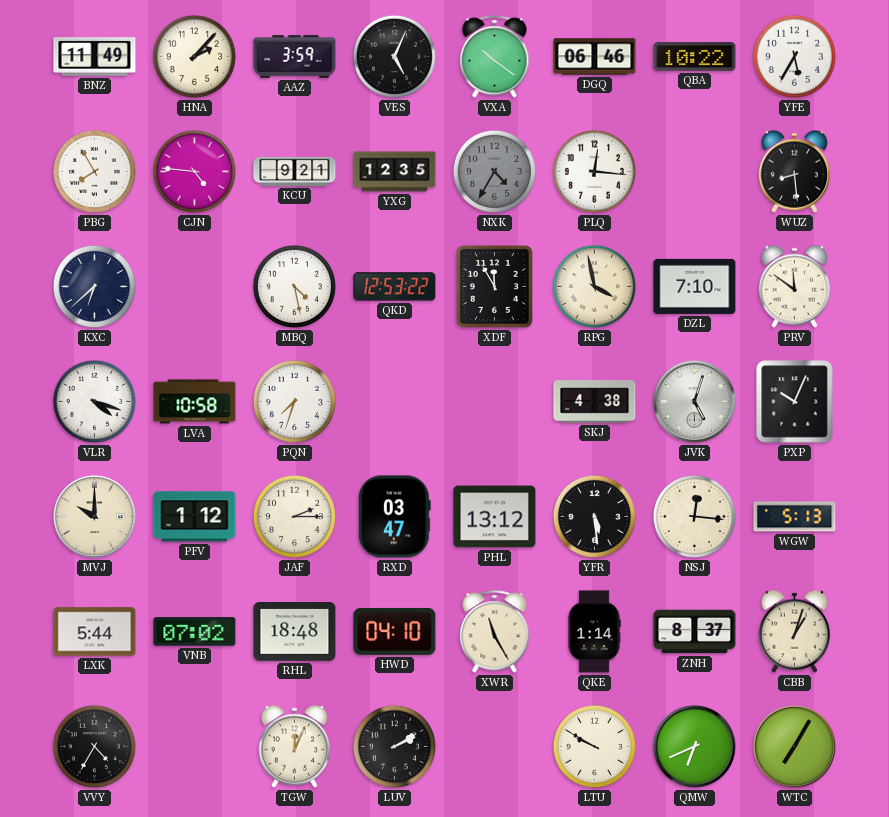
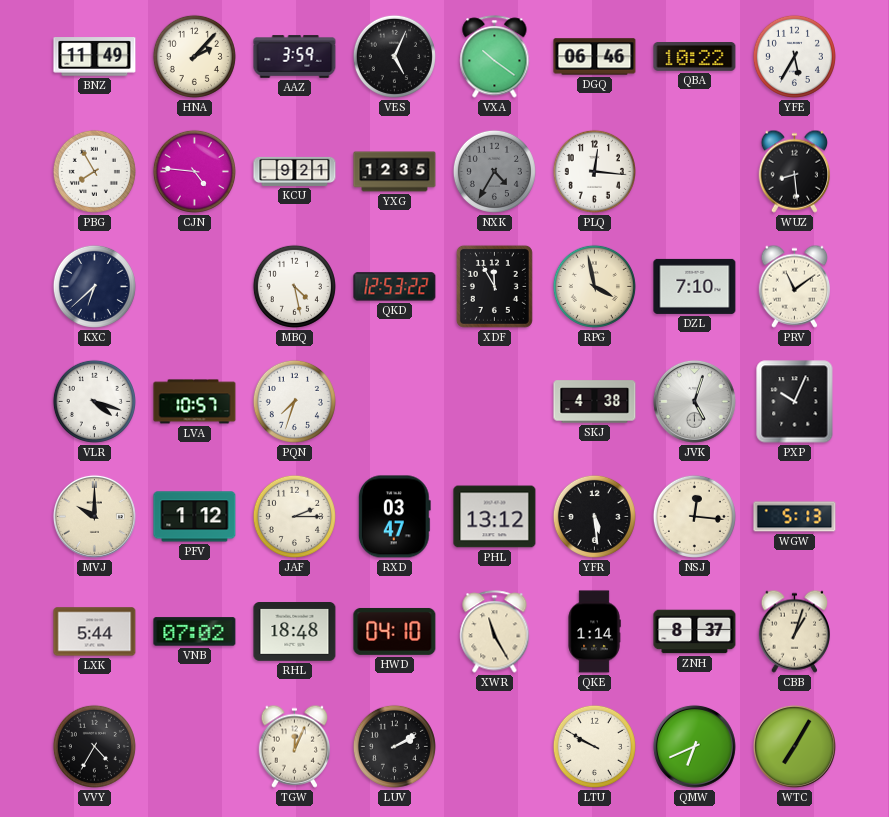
PRV: 11:51 -> 11:09
LVA: 10:58 -> 10:57
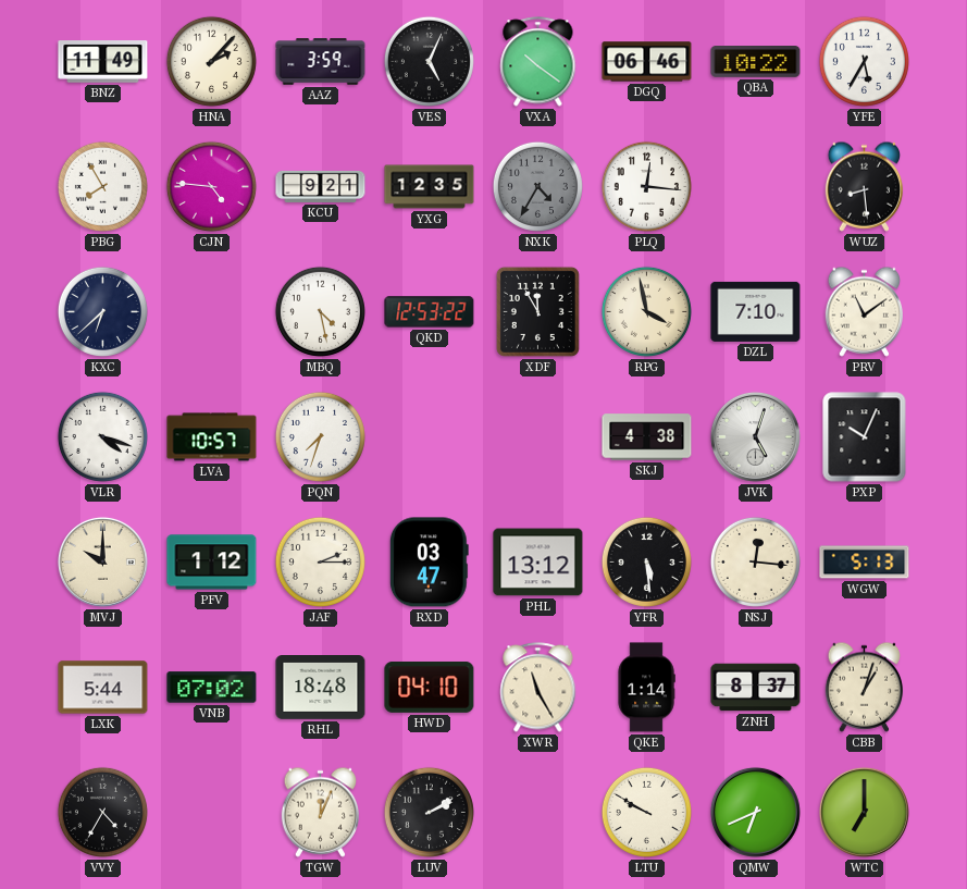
WTC: 7:05 -> 7:00
